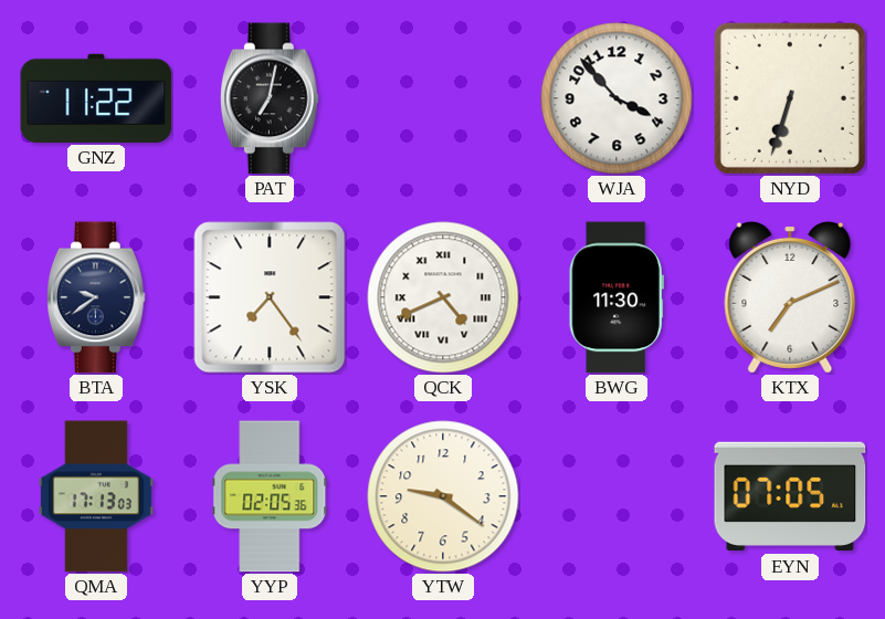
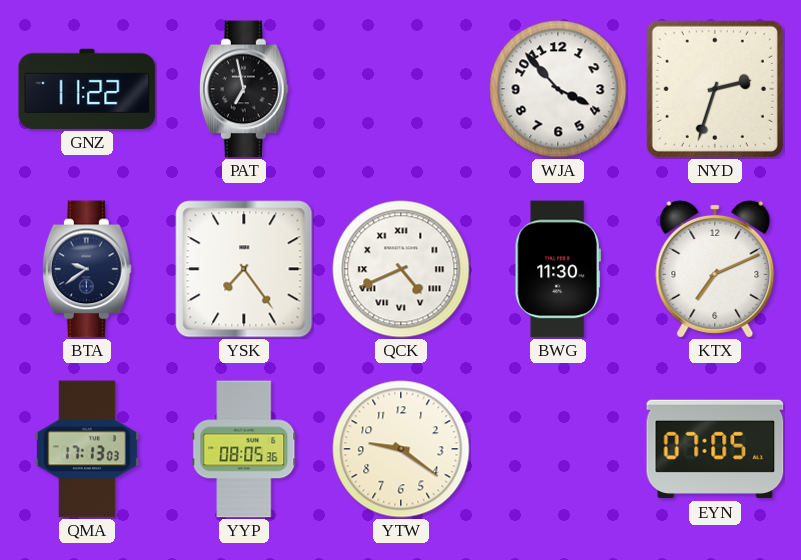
PAT: 7:02 -> 6:58
NYD: 6:33 -> 2:33
YYP: 02:05 -> 08:05
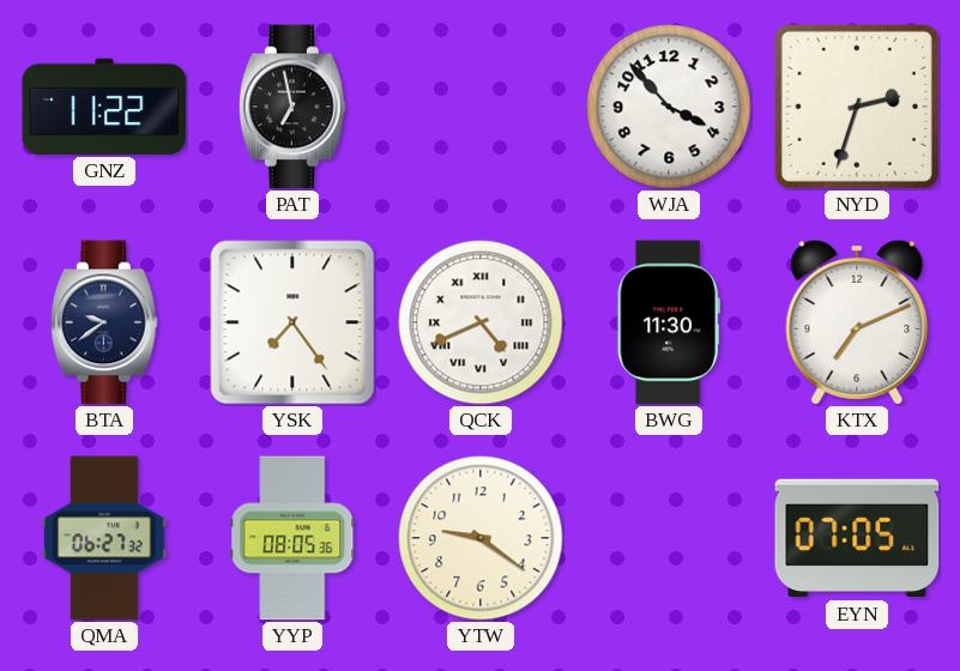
QMA: 17:13 -> 06:27
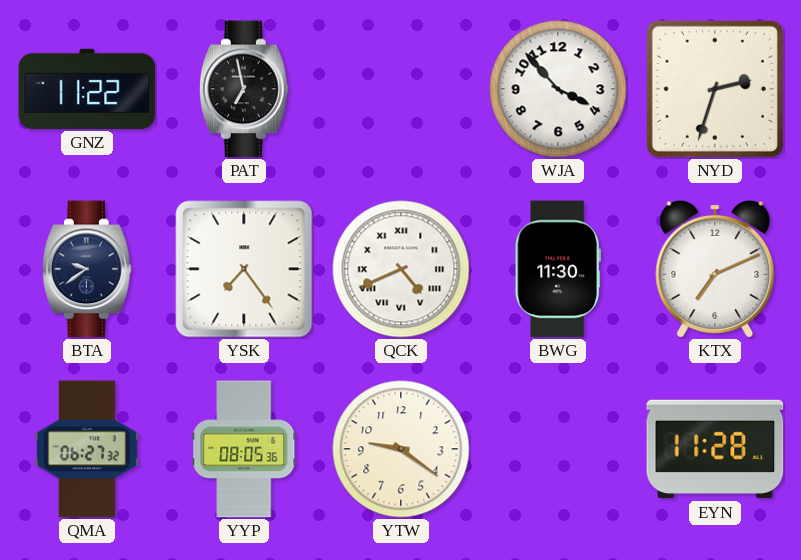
EYN: 07:05 -> 11:28
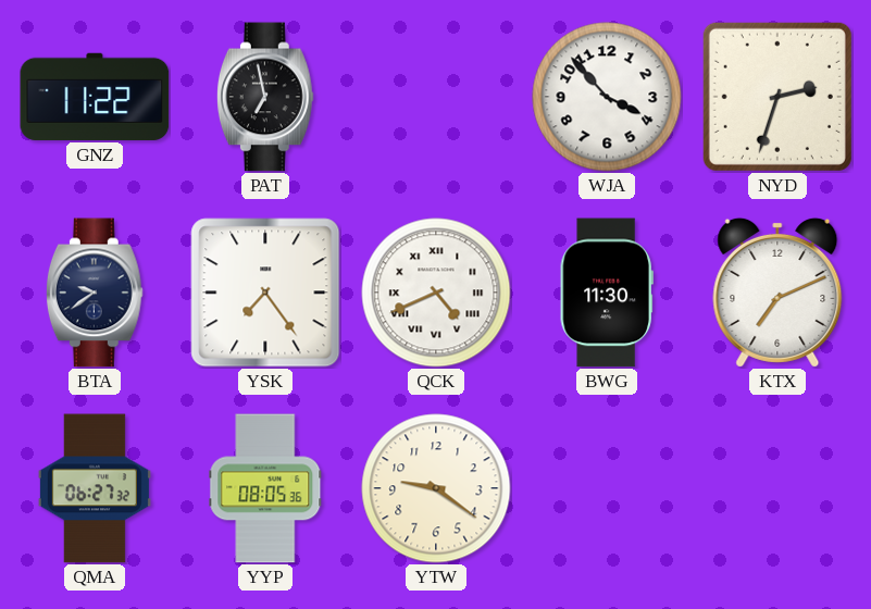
EYN: 11:28 -> none
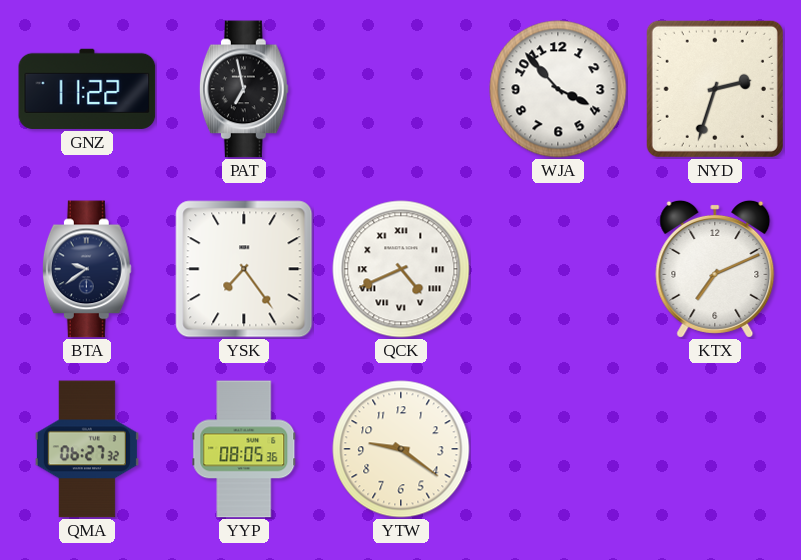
BWG: 11:30 -> none
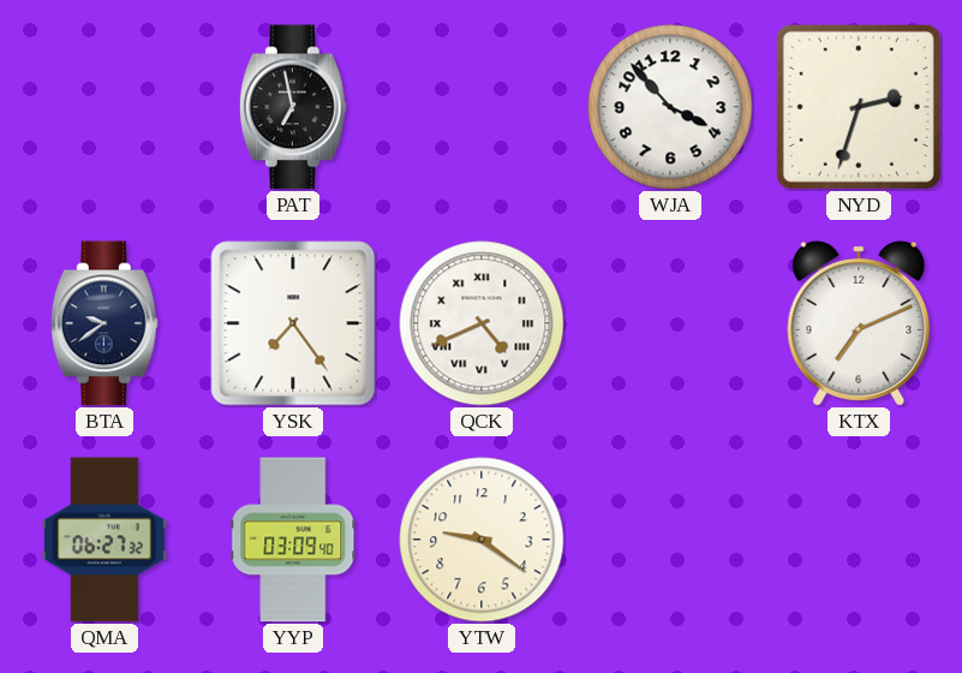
GNZ: 11:22 -> none
YYP: 08:05 -> 03:09
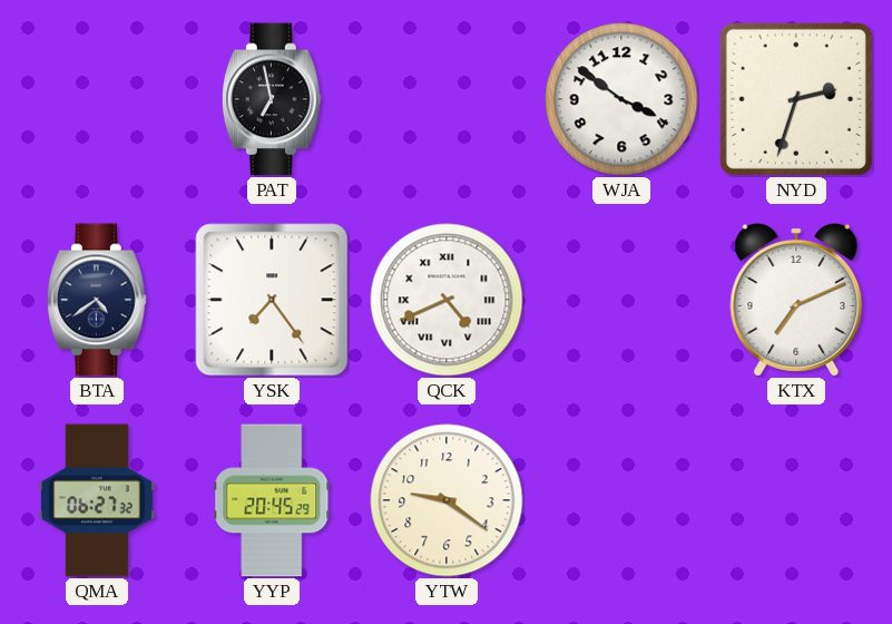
WJA: 3:53 -> 3:51
BTA: 9:39 -> 4:39
YYP: 03:09 -> 20:45
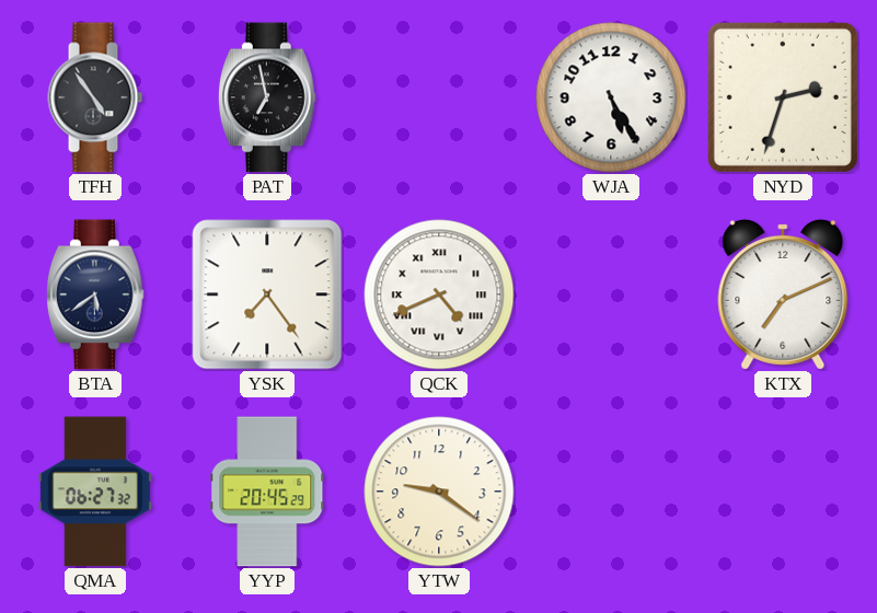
TFH: none -> 4:54
WJA: 3:51 -> 5:25
BTA: 4:39 -> 5:39
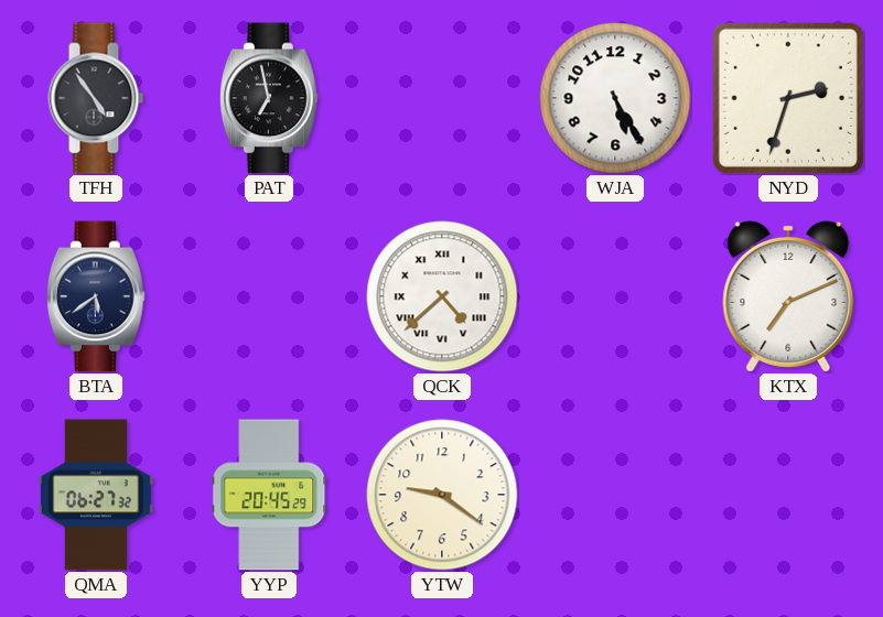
YSK: 7:24 -> none
QCK: 4:41 -> 4:38
